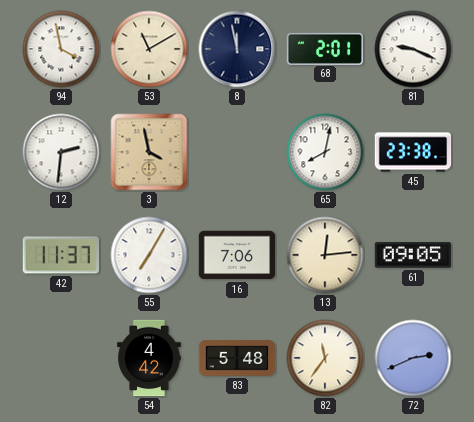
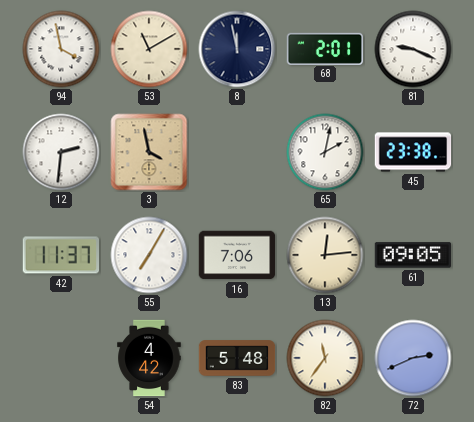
65: 8:02 -> 2:02
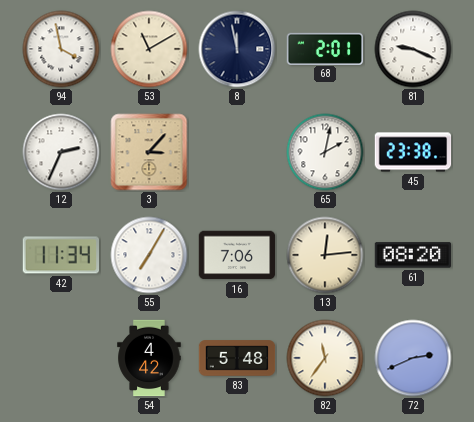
12: 2:31 -> 2:34
3: 3:58 -> 3:07
42: 11:37 -> 11:34
61: 09:05 -> 08:20
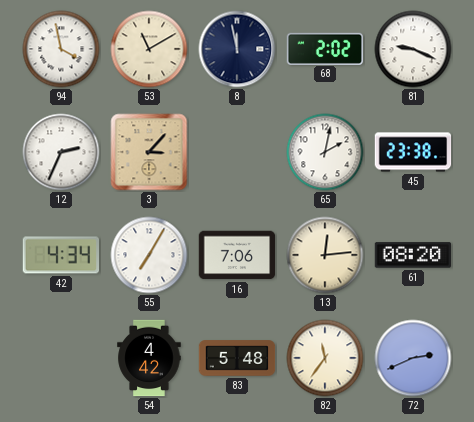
68: 2:01 -> 2:02
42: 11:34 -> 4:34
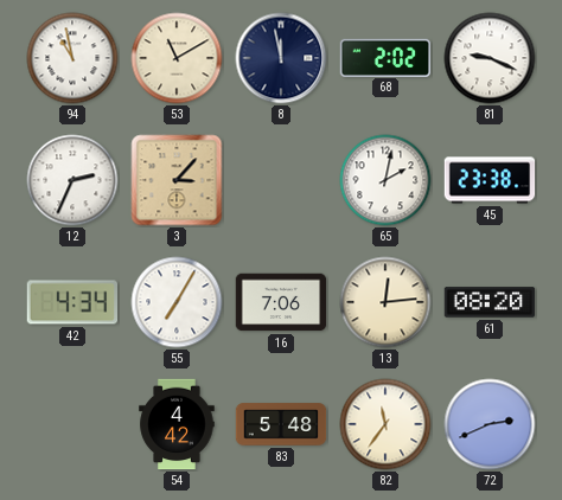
94: 3:58 -> 10:58
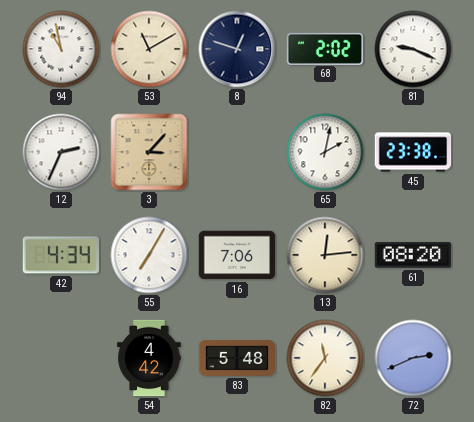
8: 11:58 -> 12:48
